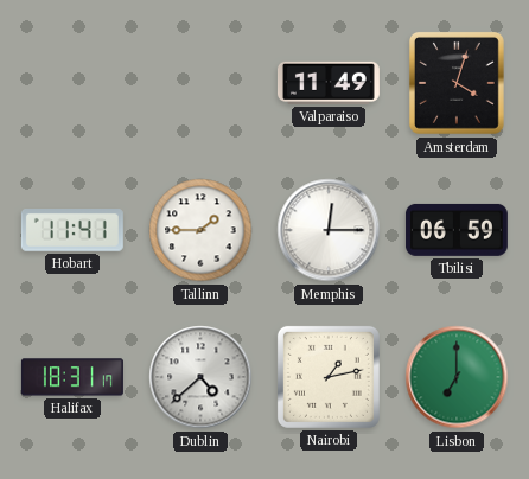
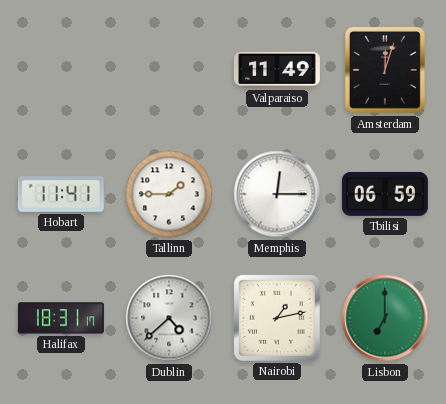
Amsterdam: 4:03 -> 12:03
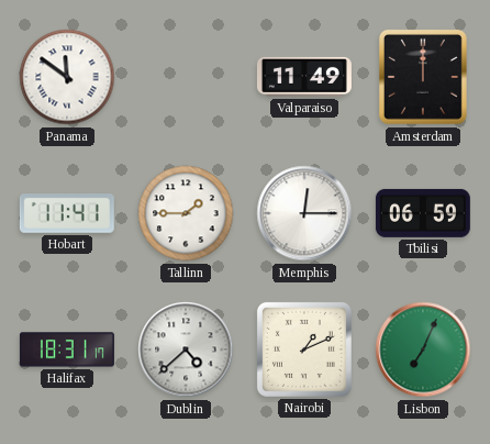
Panama: none -> 11:51
Amsterdam: 12:03 -> 12:00
Nairobi: 1:13 -> 1:11
Lisbon: 7:00 -> 7:04
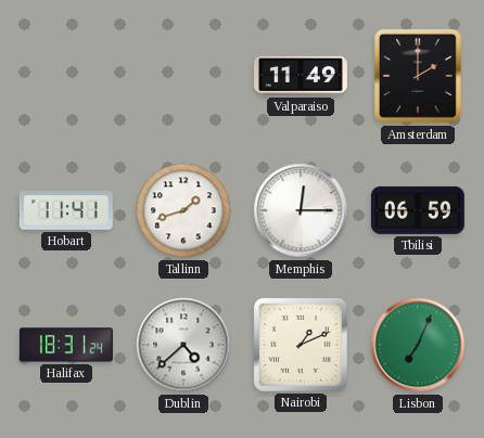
Panama: 11:51 -> none
Amsterdam: 12:00 -> 2:00
Tallinn: 1:45 -> 1:42
Halifax: 18:31:17 -> 18:31:24
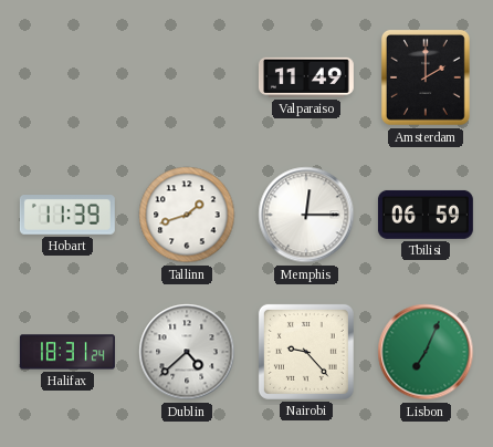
Hobart: 11:41 -> 11:39
Nairobi: 1:11 -> 9:23
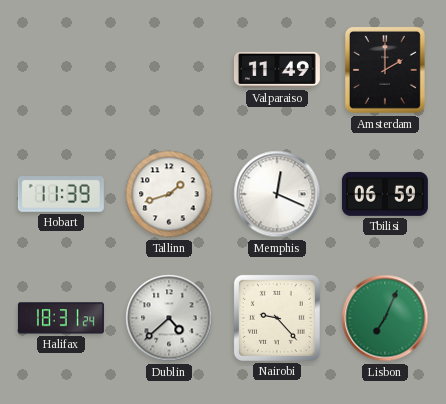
Memphis: 12:15 -> 12:19
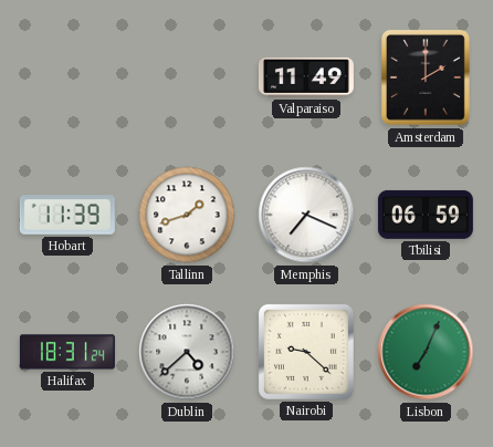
Memphis: 12:19 -> 7:19
Nairobi: 9:23 -> 9:22
